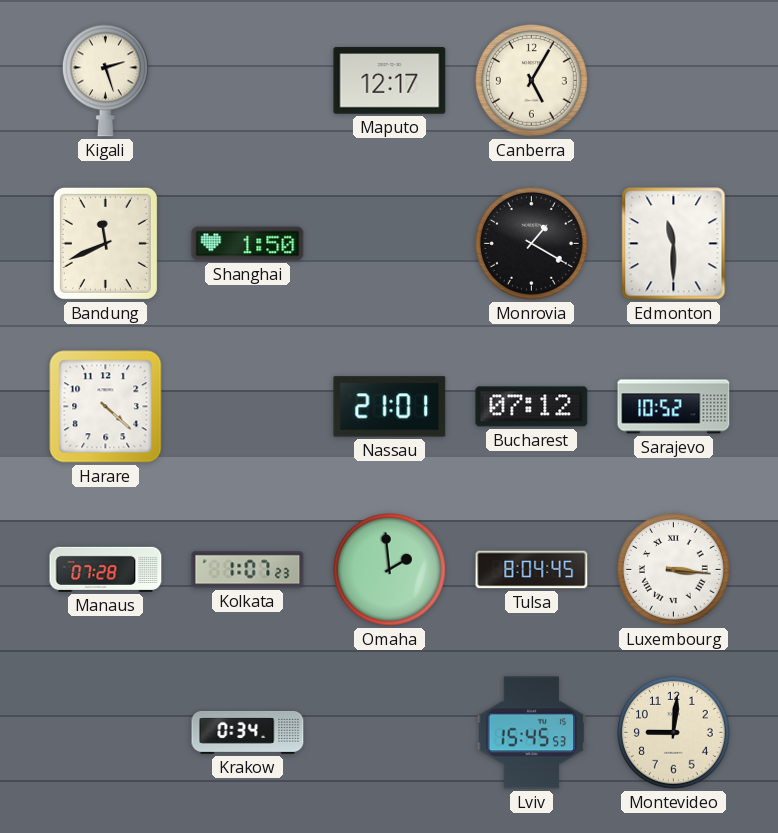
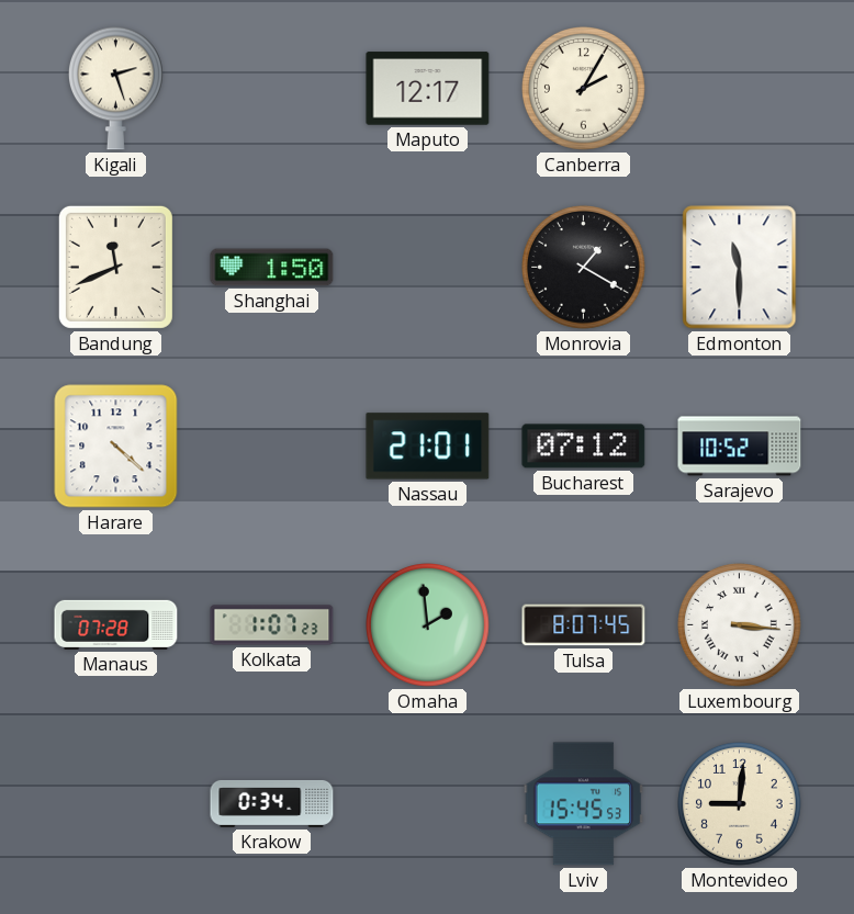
Canberra: 5:05 -> 2:05
Tulsa: 8:04 -> 8:07
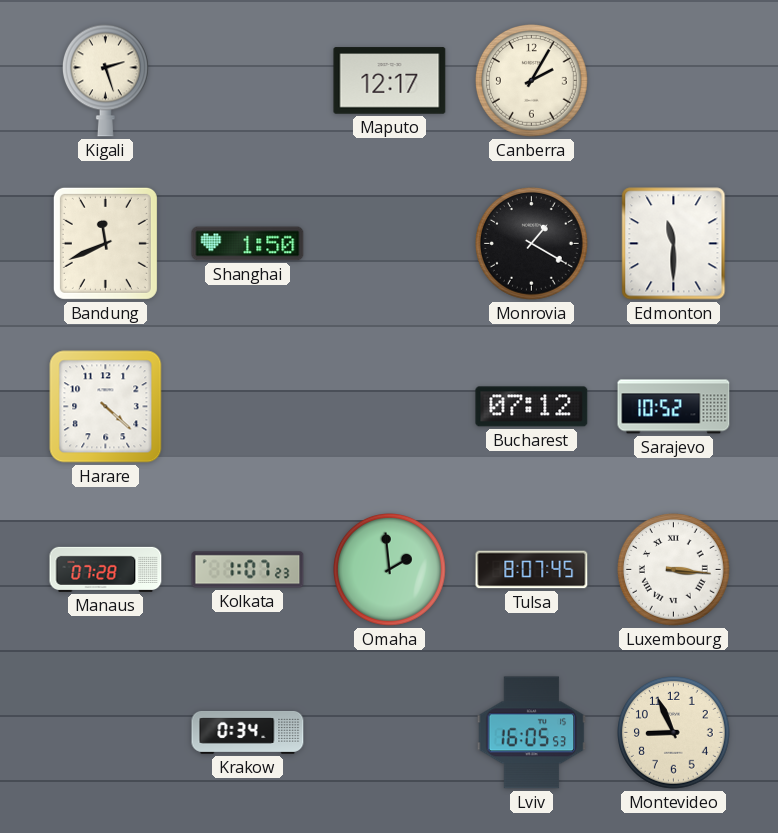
Nassau: 21:01 -> none
Lviv: 15:45 -> 16:05
Montevideo: 9:01 -> 8:56
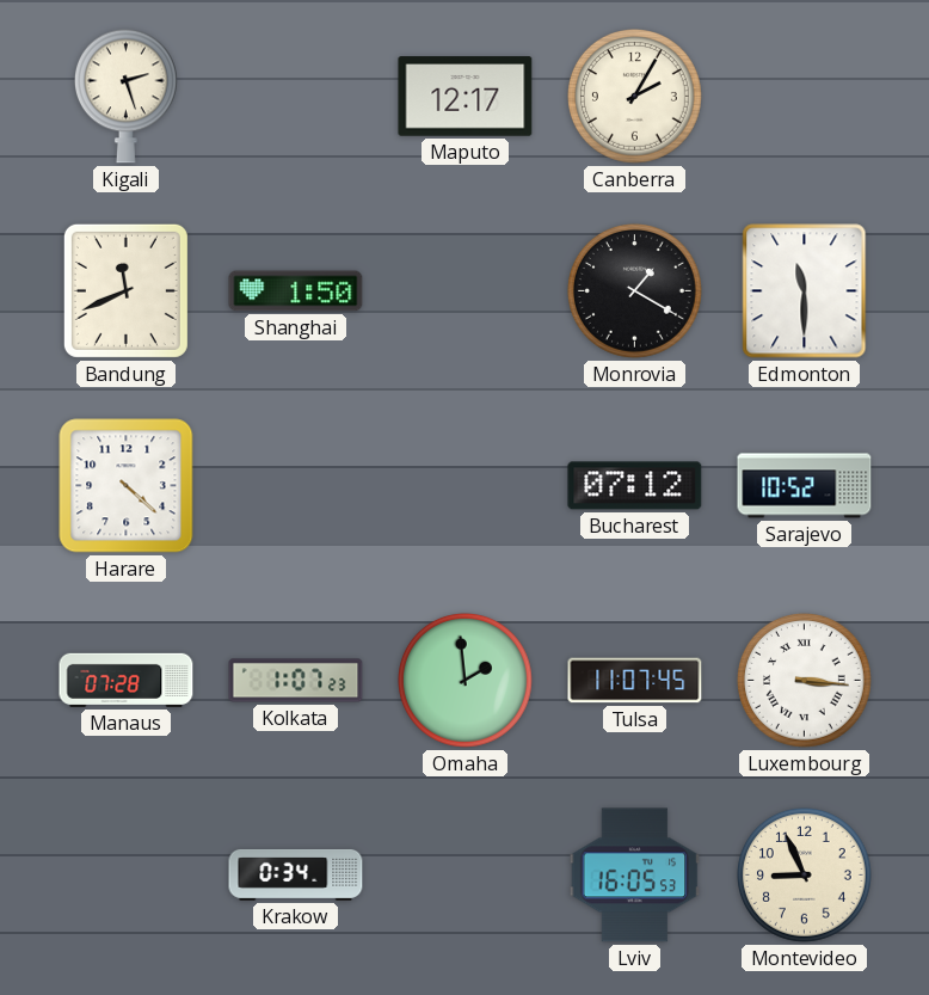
Tulsa: 8:07 -> 11:07
